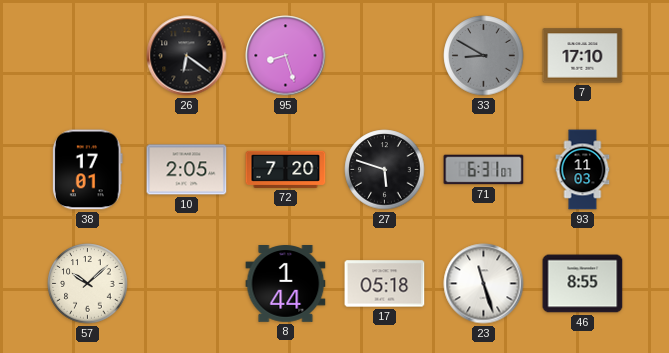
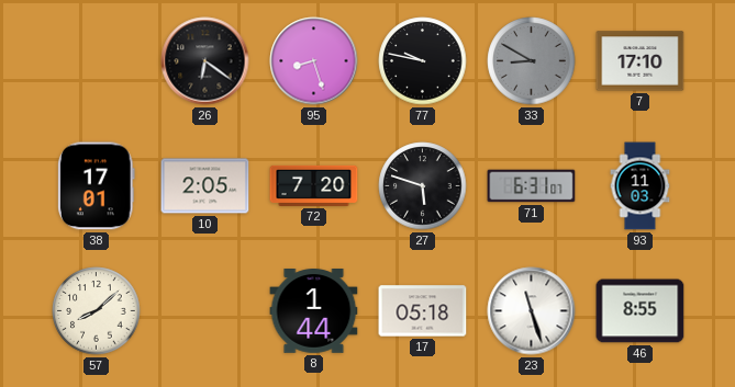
77: none -> 9:47
57: 10:08 -> 8:08
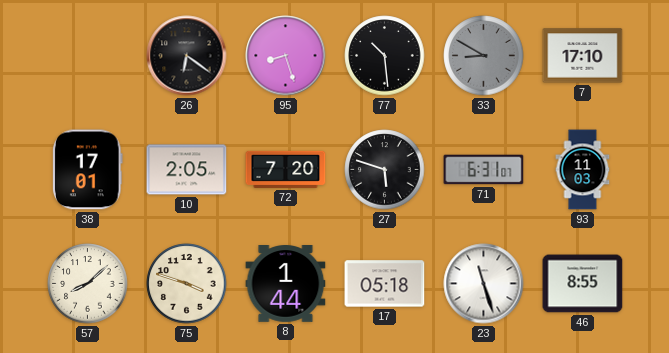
77: 9:47 -> 10:29
75: none -> 3:48
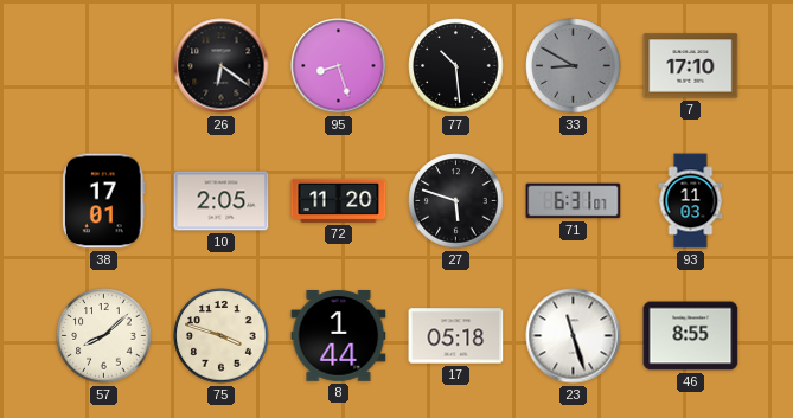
72: 7:20 -> 11:20
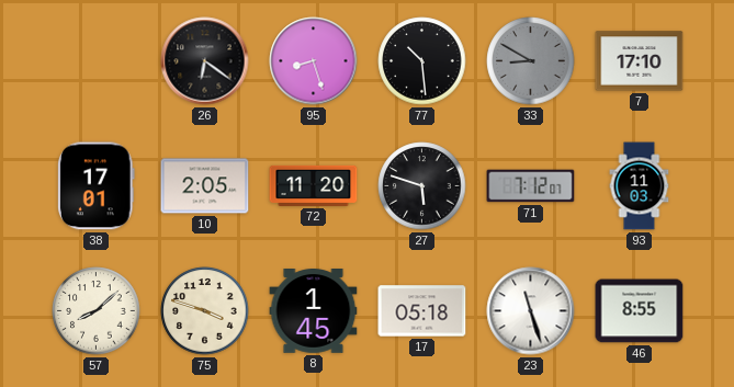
71: 6:31 -> 7:12
8: 1:44 -> 1:45
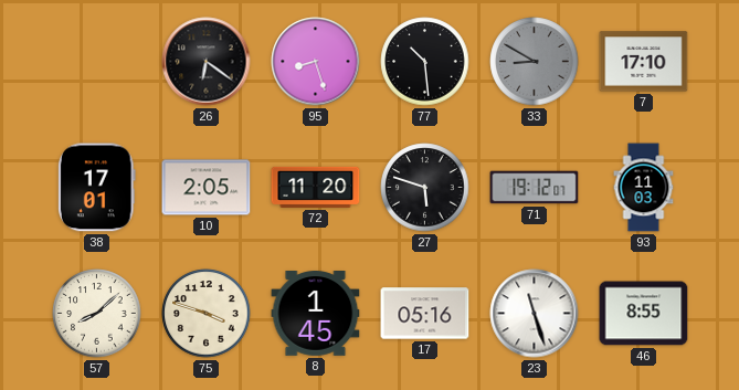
71: 7:12 -> 19:12
17: 05:18 -> 05:16
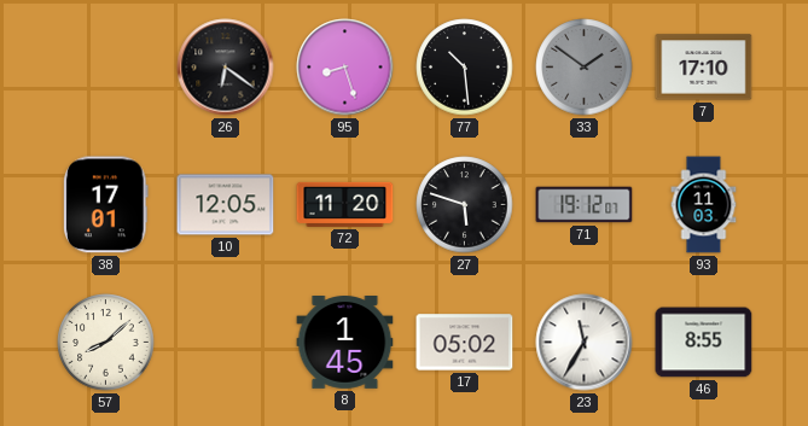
33: 8:50 -> 1:51
10: 2:05 -> 12:05
75: 3:48 -> none
17: 05:16 -> 05:02
23: 11:27 -> 11:35
